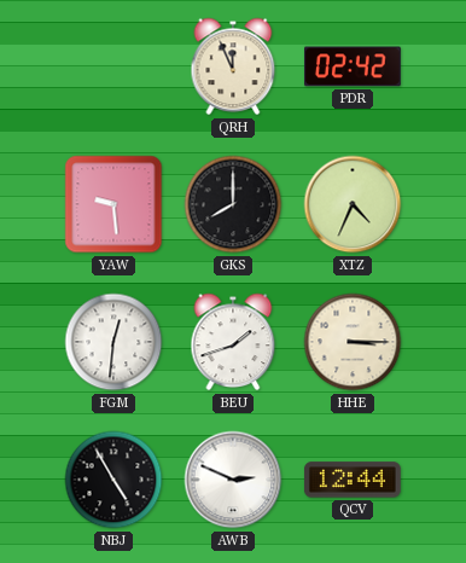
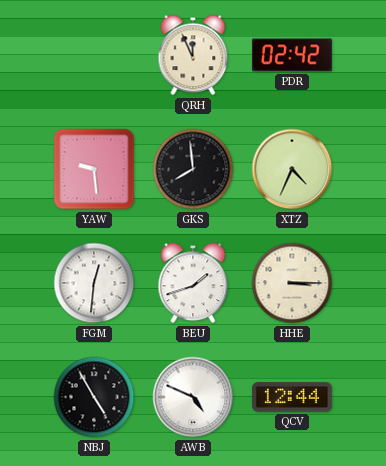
GKS: 8:00 -> 7:59
AWB: 2:49 -> 4:49
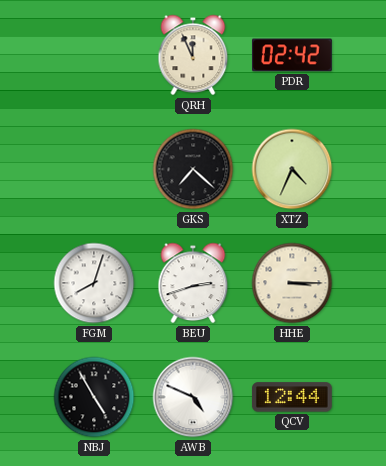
YAW: 9:29 -> none
GKS: 7:59 -> 7:22
FGM: 12:31 -> 8:03
BEU: 1:42 -> 2:42
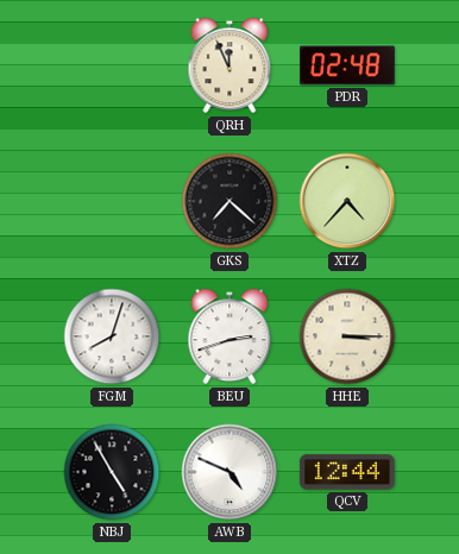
PDR: 02:42 -> 02:48
XTZ: 4:34 -> 4:37
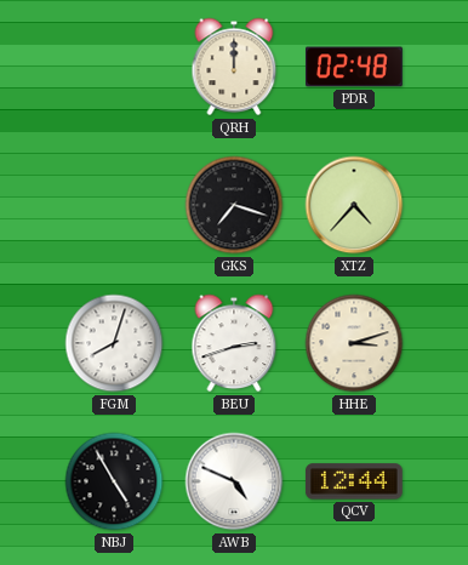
QRH: 11:56 -> 12:00
GKS: 7:22 -> 7:18
HHE: 3:15 -> 3:12
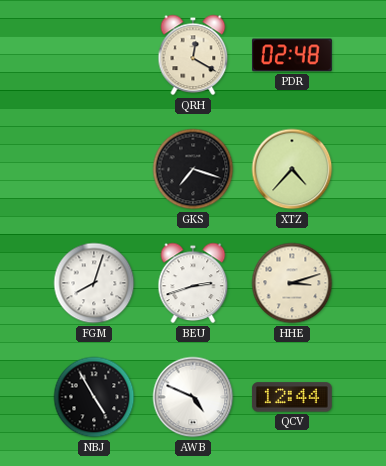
QRH: 12:00 -> 12:20
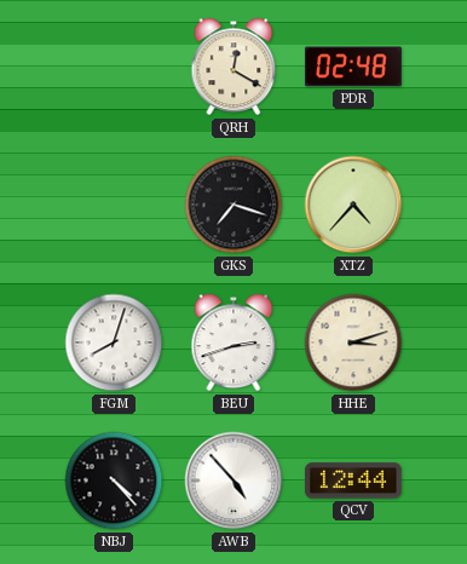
NBJ: 4:55 -> 4:23
AWB: 4:49 -> 4:53
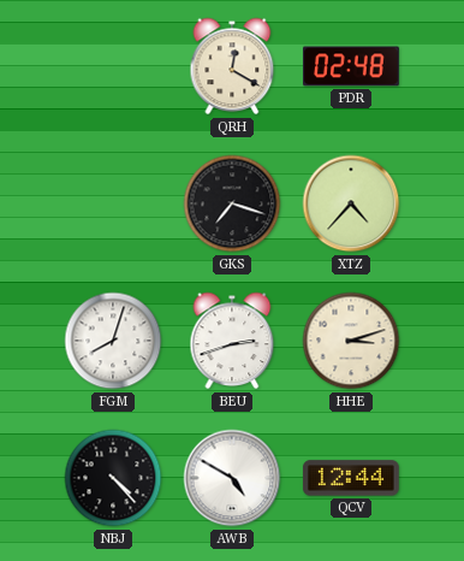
AWB: 4:53 -> 4:50
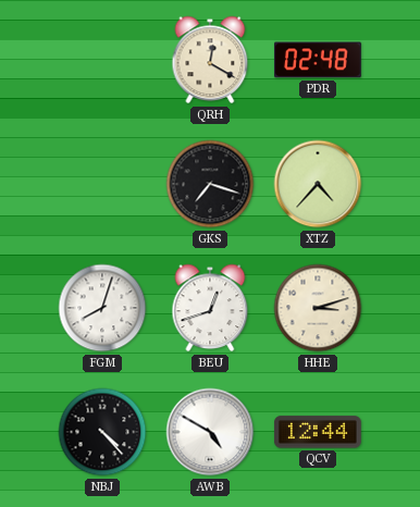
BEU: 2:42 -> 12:42
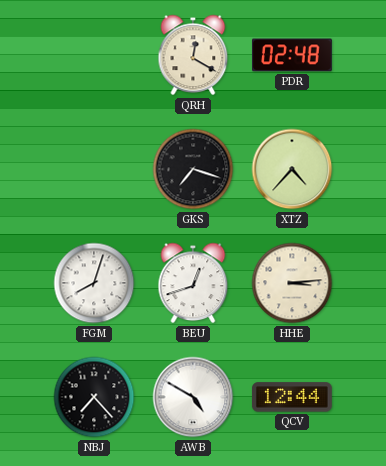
HHE: 3:12 -> 3:14
NBJ: 4:23 -> 7:23
